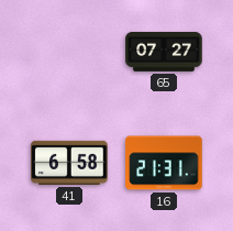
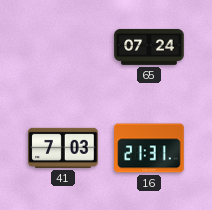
65: 07:27 -> 07:24
41: 6:58 -> 7:03
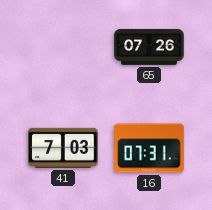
65: 07:24 -> 07:26
16: 21:31 -> 07:31
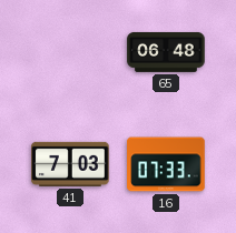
65: 07:26 -> 06:48
16: 07:31 -> 07:33
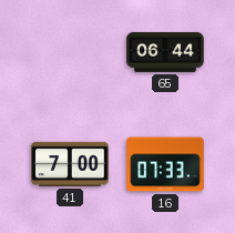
65: 06:48 -> 06:44
41: 7:03 -> 7:00
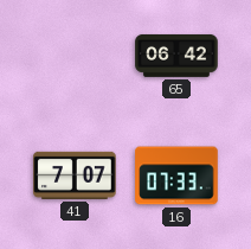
65: 06:44 -> 06:42
41: 7:00 -> 7:07
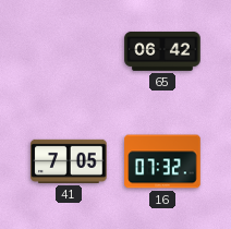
41: 7:07 -> 7:05
16: 07:33 -> 07:32
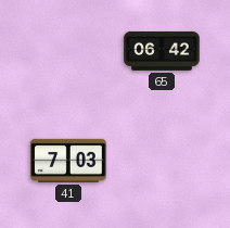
41: 7:05 -> 7:03
16: 07:32 -> none
